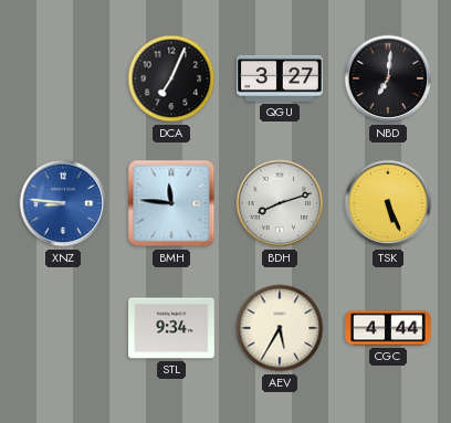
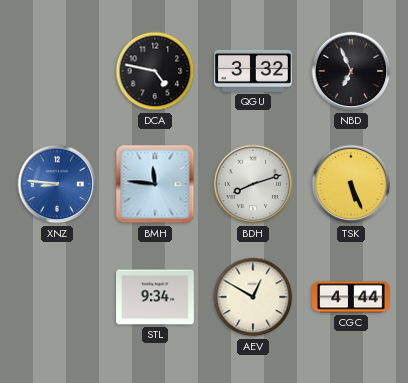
DCA: 7:04 -> 4:47
QGU: 3:27 -> 3:32
NBD: 7:01 -> 6:56
AEV: 5:35 -> 12:50
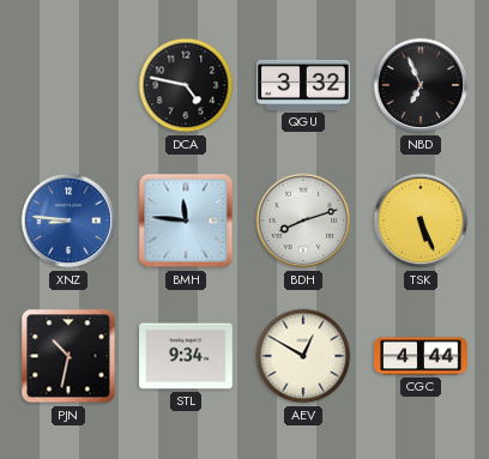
PJN: none -> 10:32
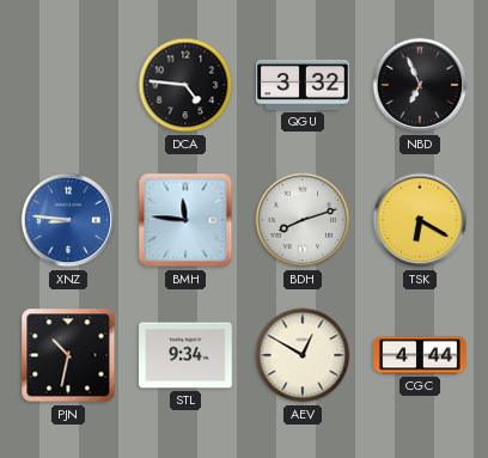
DCA: 4:47 -> 4:46
TSK: 5:26 -> 6:20
